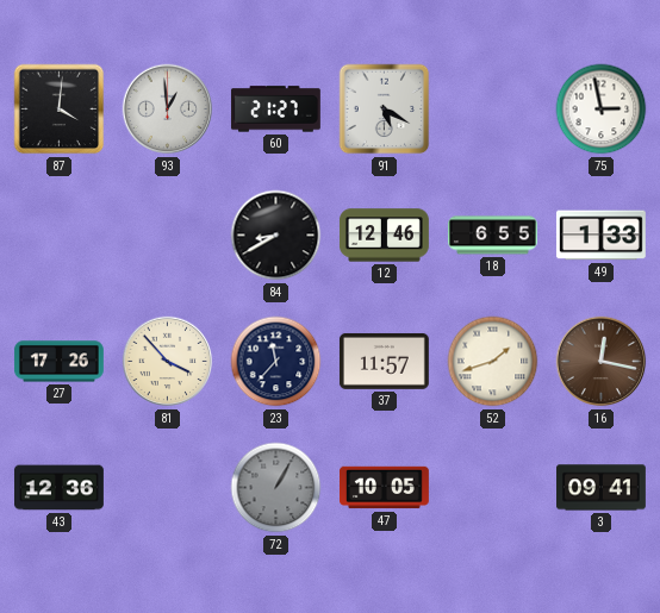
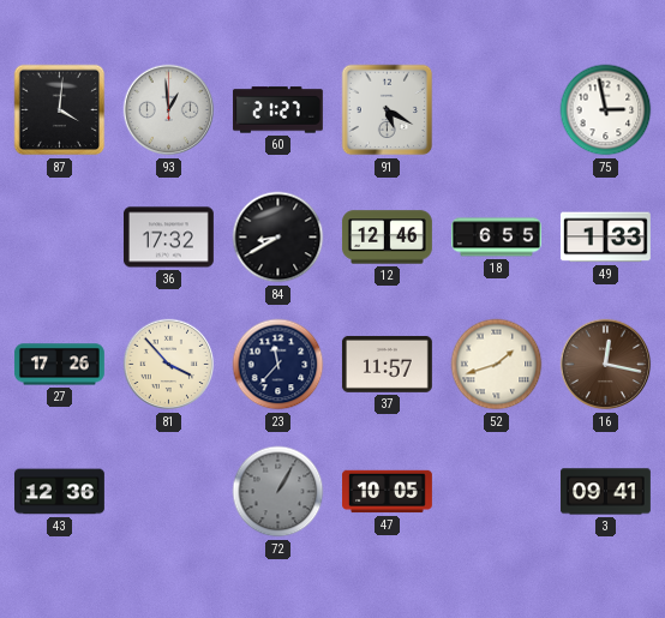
36: none -> 17:32
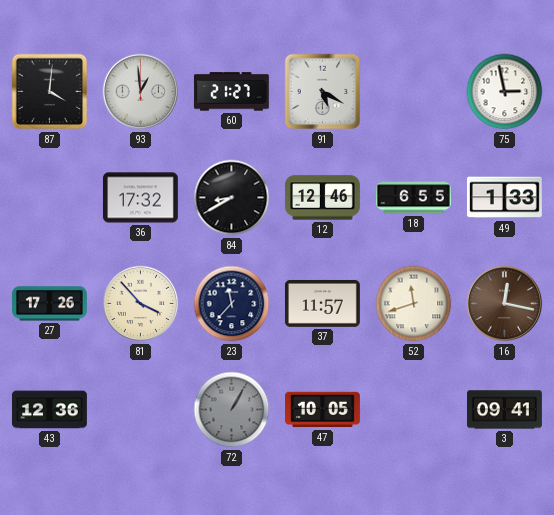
52: 1:42 -> 11:42
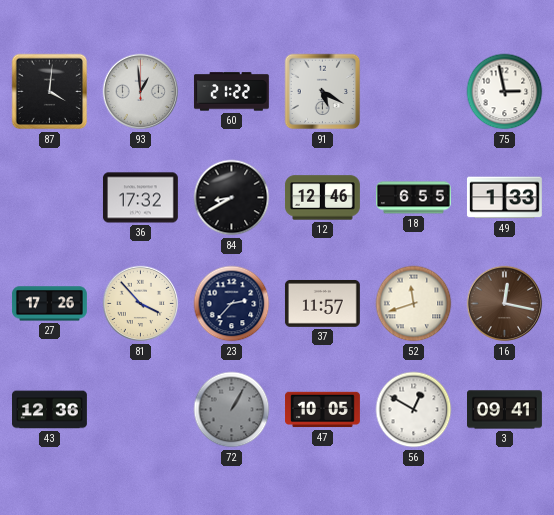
60: 21:27 -> 21:22
23: 11:37 -> 2:37
56: none -> 12:50
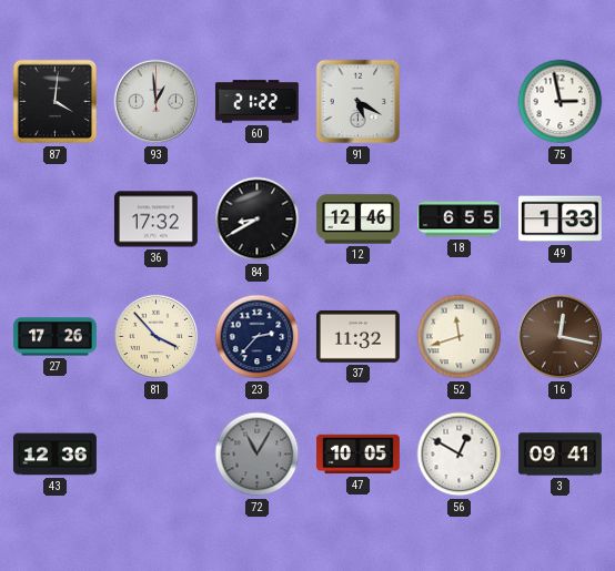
37: 11:57 -> 11:32
72: 1:05 -> 11:05
